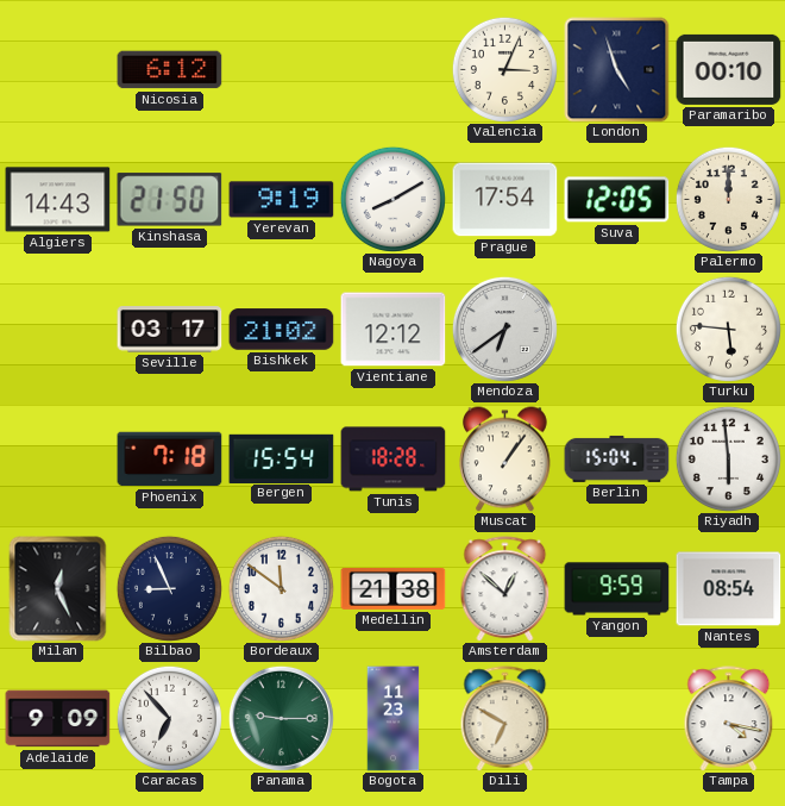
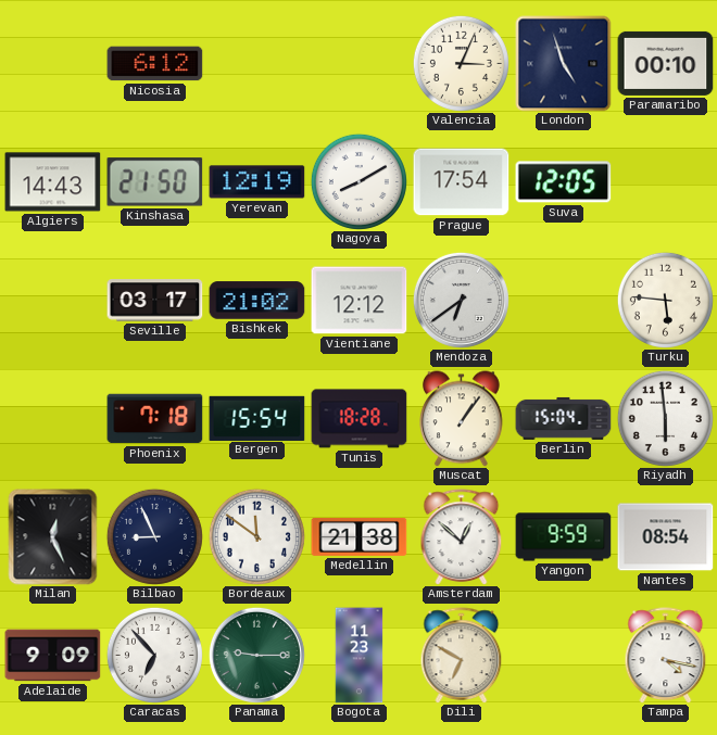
Yerevan: 9:19 -> 12:19
Palermo: 12:00 -> none
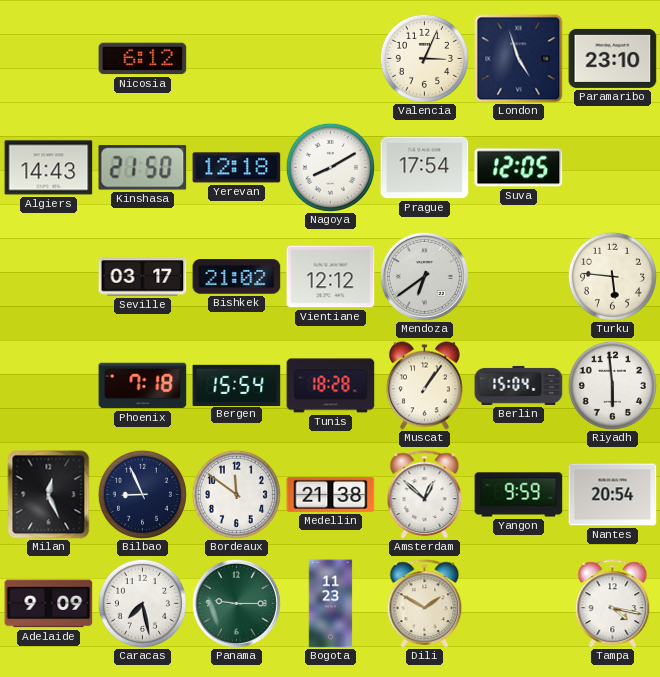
Paramaribo: 00:10 -> 23:10
Yerevan: 12:19 -> 12:18
Nantes: 08:54 -> 20:54
Caracas: 6:53 -> 7:28
Dili: 6:50 -> 1:50
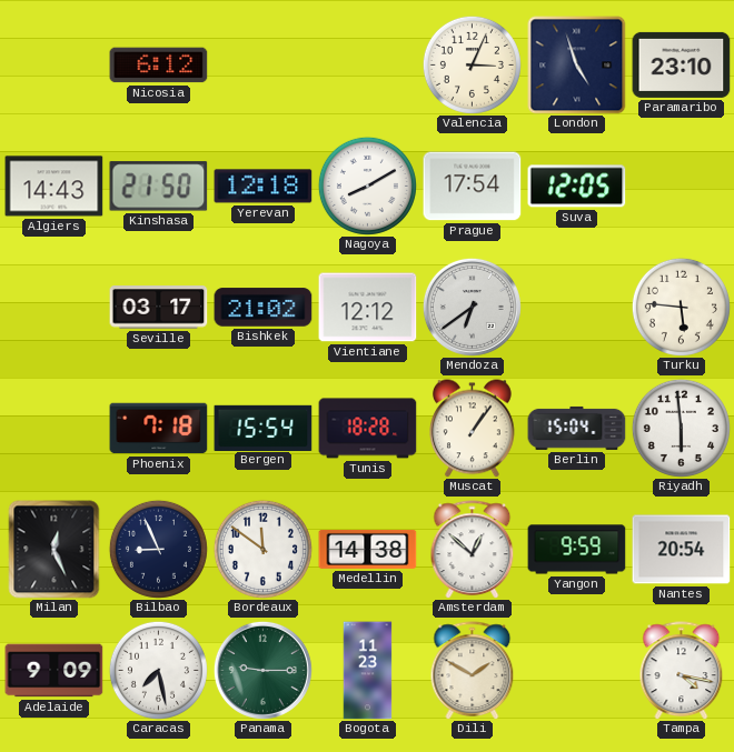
Medellin: 21:38 -> 14:38
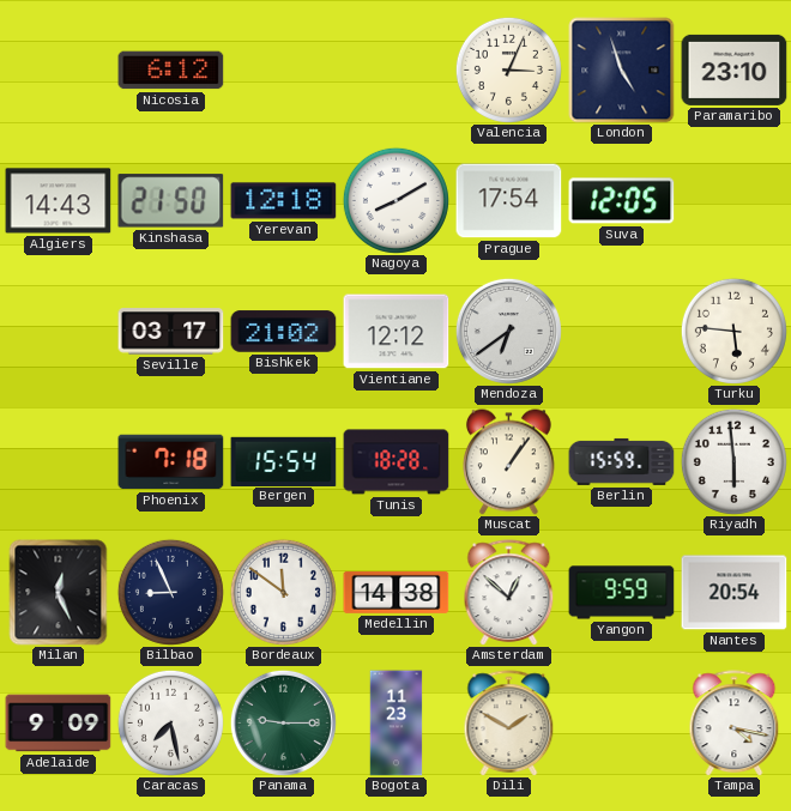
Berlin: 15:04 -> 15:59
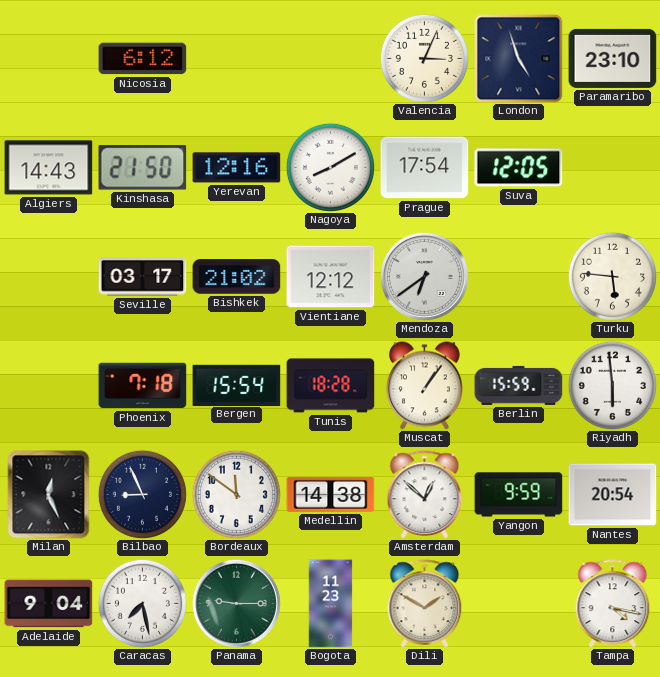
Yerevan: 12:18 -> 12:16
Adelaide: 9:09 -> 9:04
